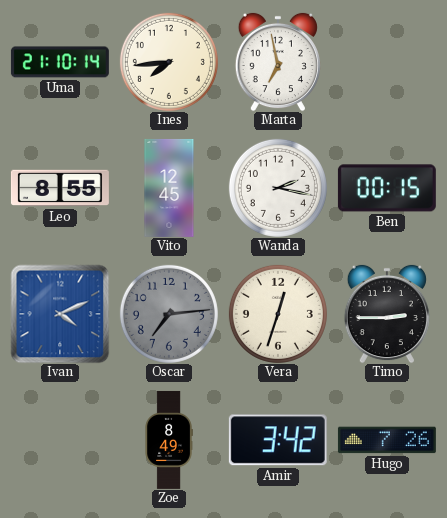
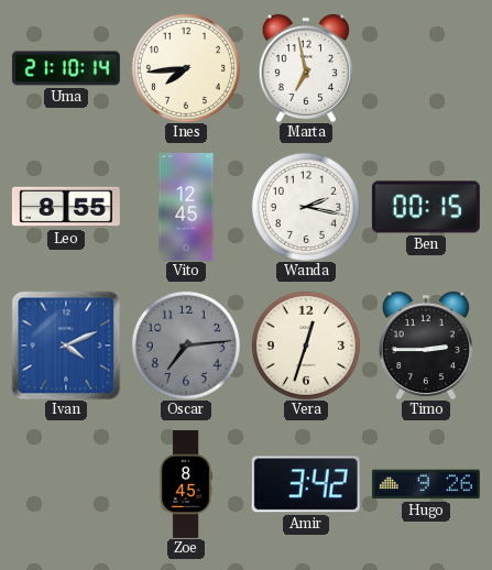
Zoe: 8:49 -> 8:45
Hugo: 7:26 -> 9:26
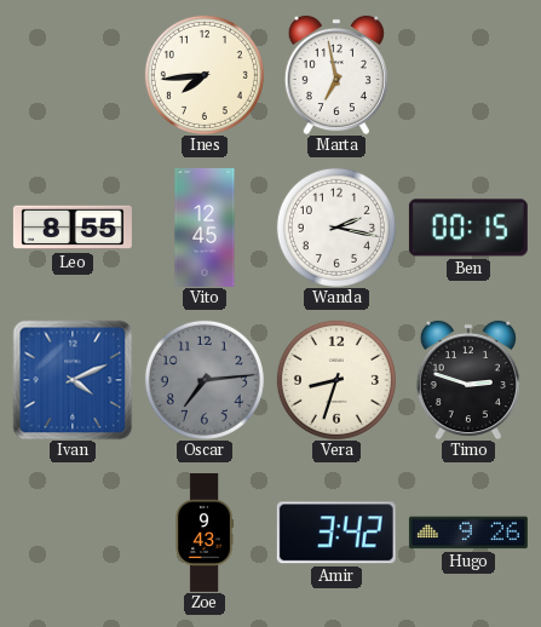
Uma: 21:10 -> none
Vera: 12:33 -> 8:33
Timo: 2:45 -> 2:48
Zoe: 8:45 -> 9:43
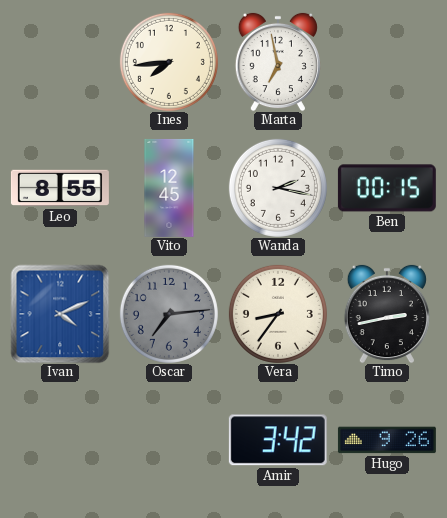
Vera: 8:33 -> 8:36
Timo: 2:48 -> 2:43
Zoe: 9:43 -> none
